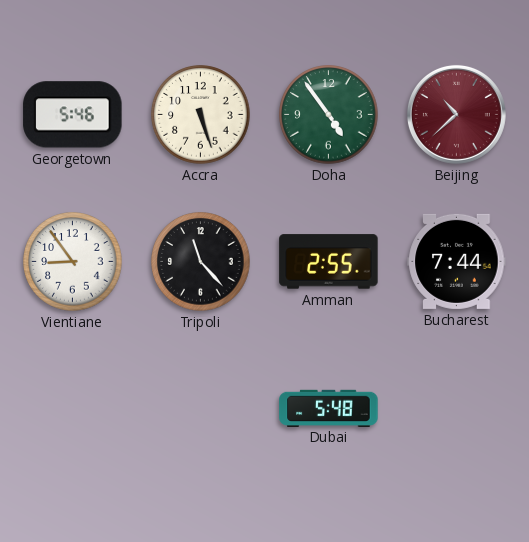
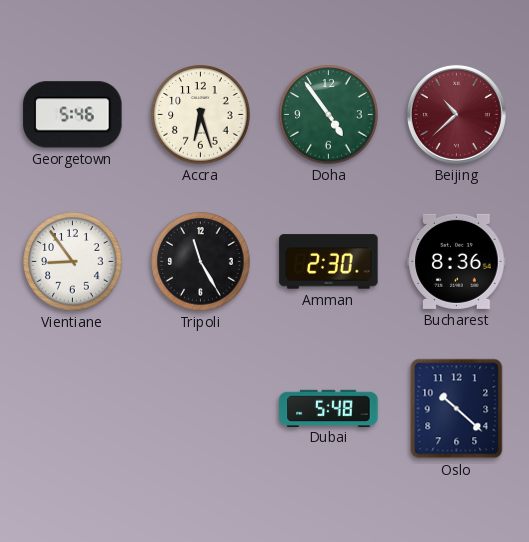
Accra: 5:27 -> 6:27
Tripoli: 11:23 -> 11:25
Amman: 2:55 -> 2:30
Bucharest: 7:44 -> 8:36
Oslo: none -> 10:22
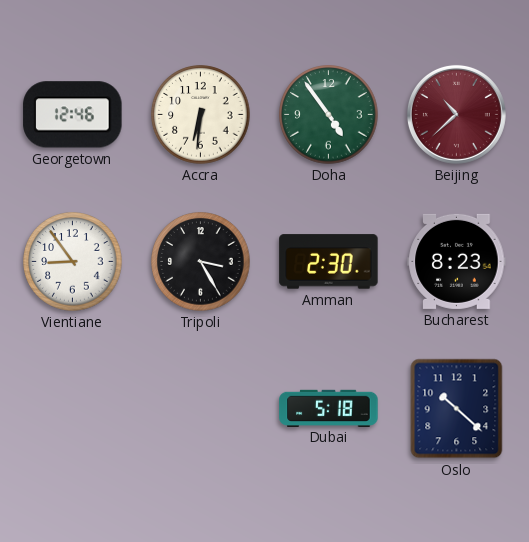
Georgetown: 5:46 -> 12:46
Accra: 6:27 -> 6:31
Tripoli: 11:25 -> 3:25
Bucharest: 8:36 -> 8:23
Dubai: 5:48 -> 5:18
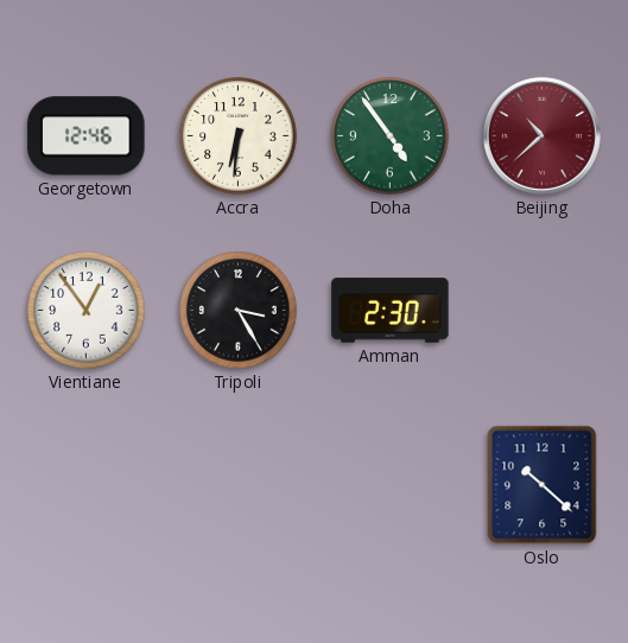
Vientiane: 8:54 -> 12:54
Bucharest: 8:23 -> none
Dubai: 5:18 -> none
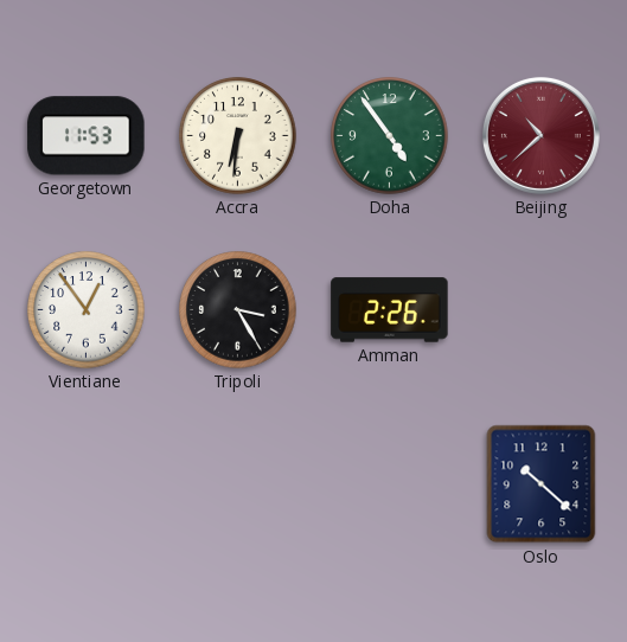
Georgetown: 12:46 -> 11:53
Amman: 2:30 -> 2:26
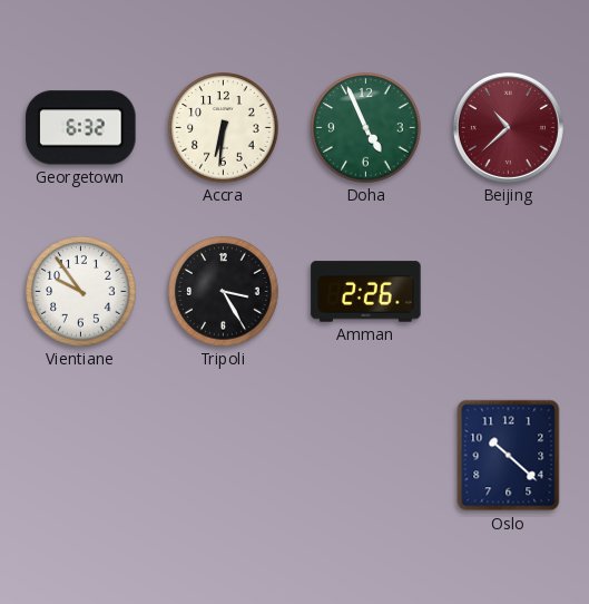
Georgetown: 11:53 -> 6:32
Doha: 4:54 -> 4:56
Vientiane: 12:54 -> 9:54
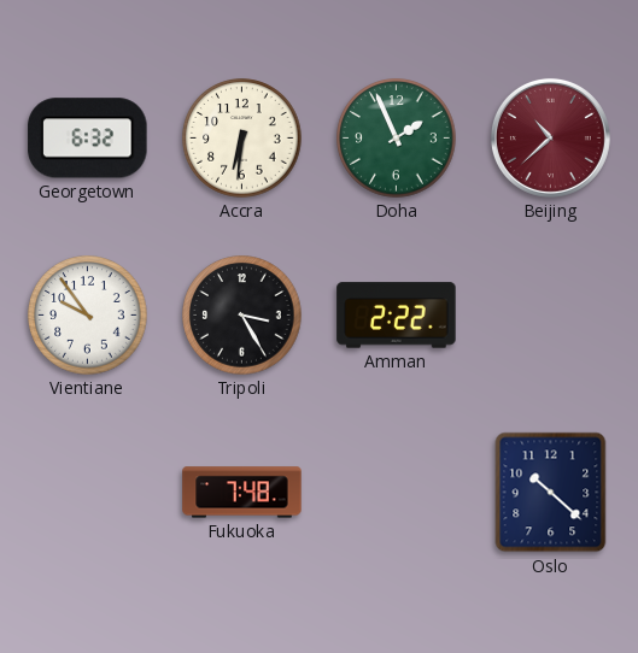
Doha: 4:56 -> 1:56
Amman: 2:26 -> 2:22
Fukuoka: none -> 7:48
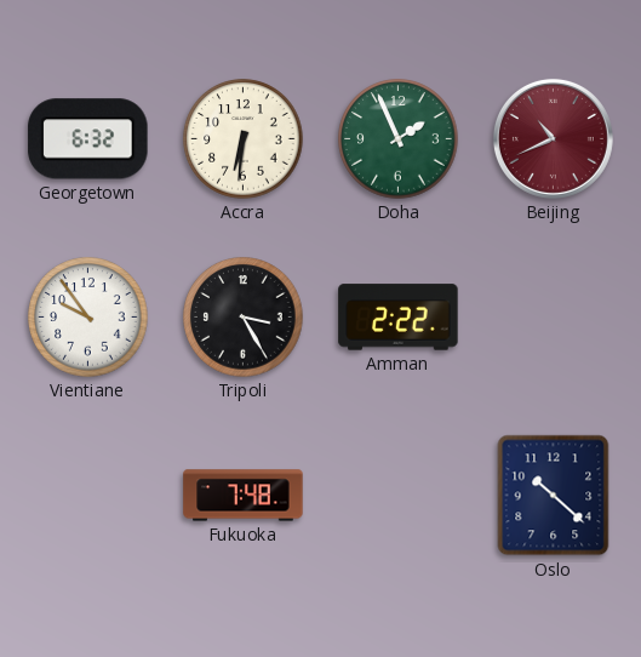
Beijing: 10:38 -> 10:41
